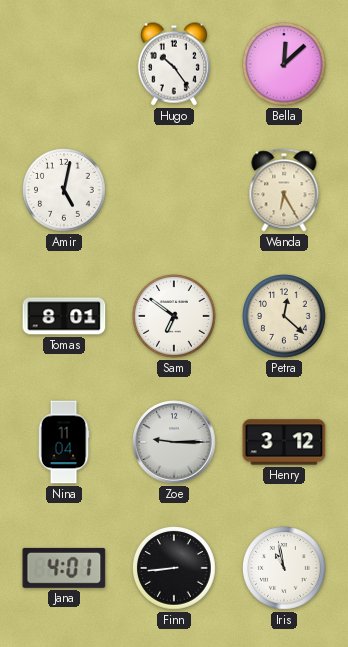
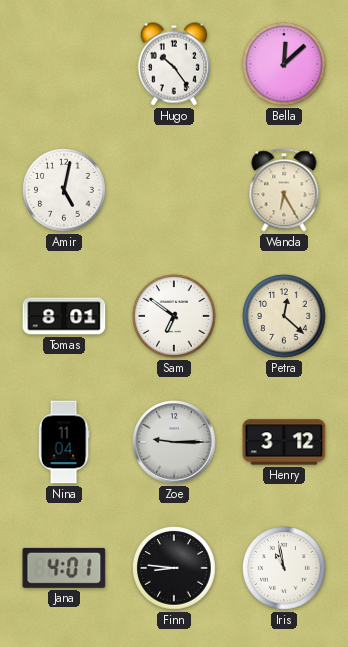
Finn: 8:44 -> 8:46
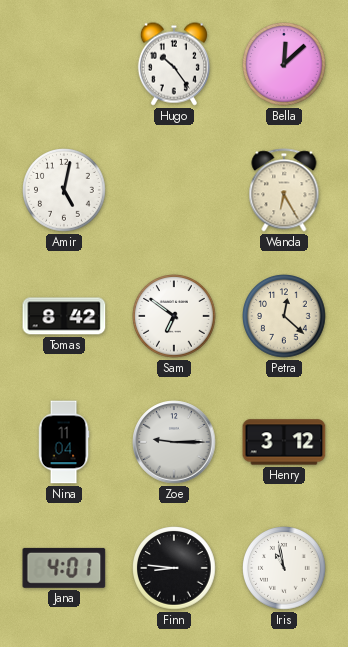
Tomas: 8:01 -> 8:42
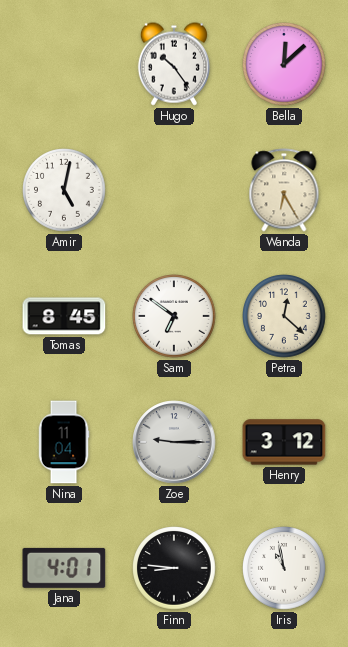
Tomas: 8:42 -> 8:45
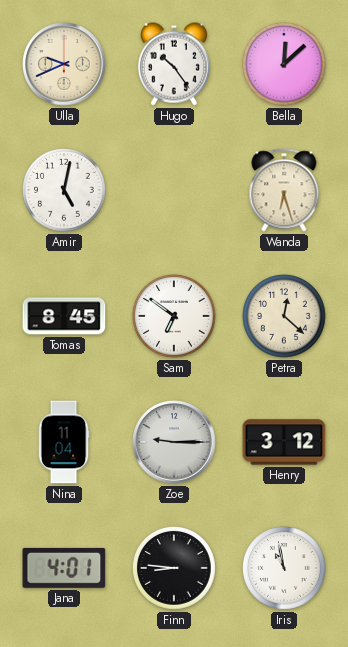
Ulla: none -> 9:41
Wanda: 6:25 -> 6:27
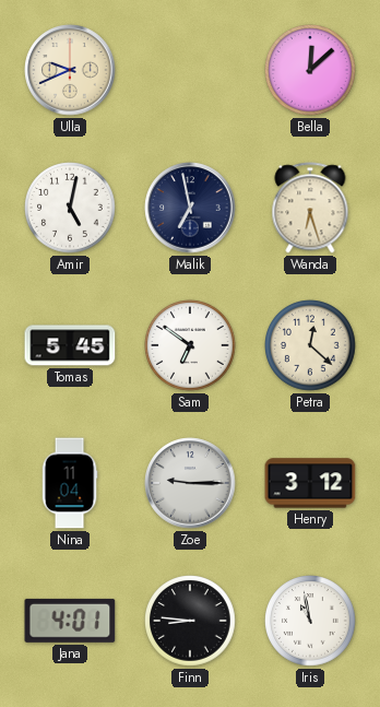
Hugo: 10:24 -> none
Malik: none -> 6:58
Tomas: 8:45 -> 5:45
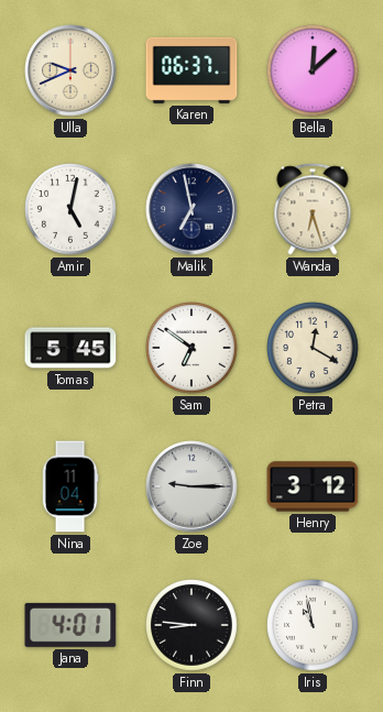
Karen: none -> 06:37
Petra: 12:22 -> 12:20
